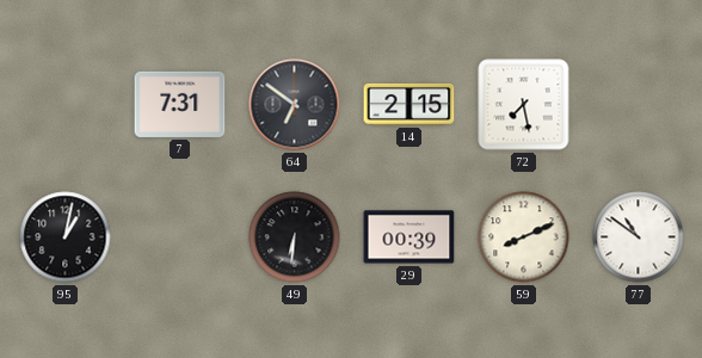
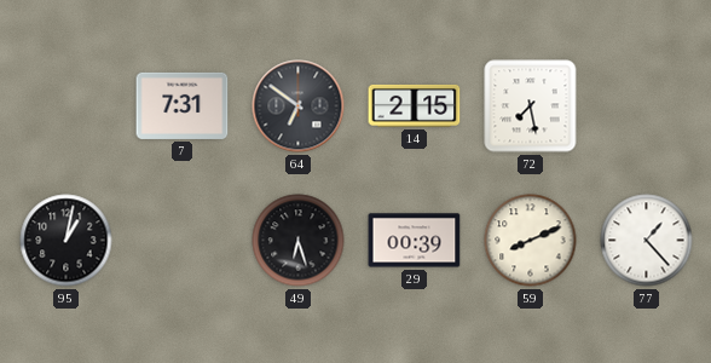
49: 6:31 -> 6:27
77: 10:51 -> 1:23
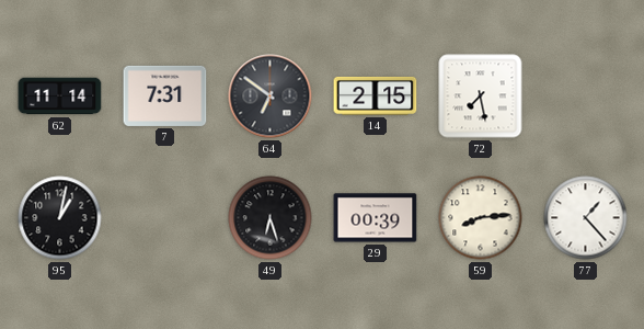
62: none -> 11:14
59: 8:11 -> 8:14
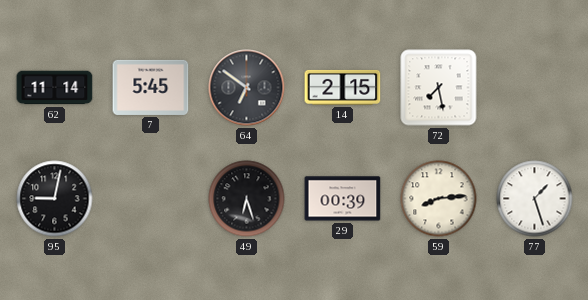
7: 7:31 -> 5:45
95: 1:02 -> 9:02
77: 1:23 -> 1:27
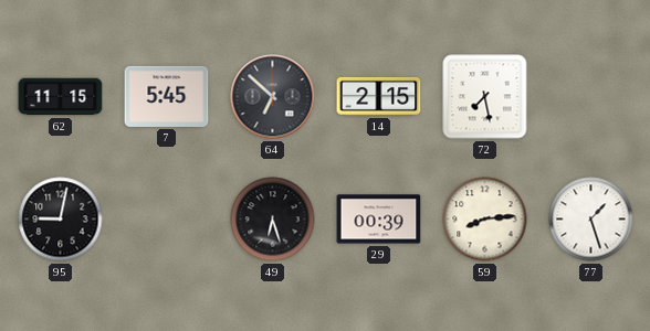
62: 11:14 -> 11:15
64: 6:51 -> 6:52
